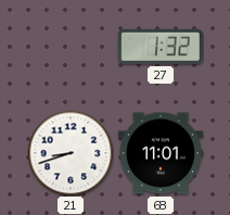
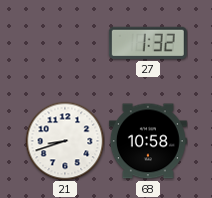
68: 11:01 -> 10:58
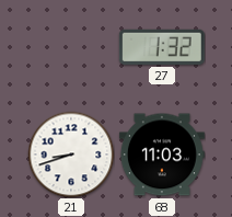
68: 10:58 -> 11:03
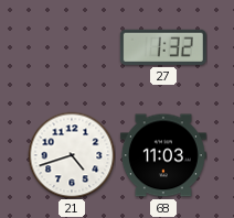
21: 8:42 -> 4:42
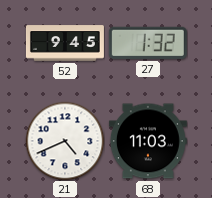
52: none -> 9:45
21: 4:42 -> 4:41
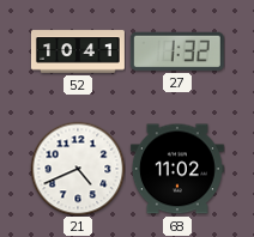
52: 9:45 -> 10:41
68: 11:03 -> 11:02
